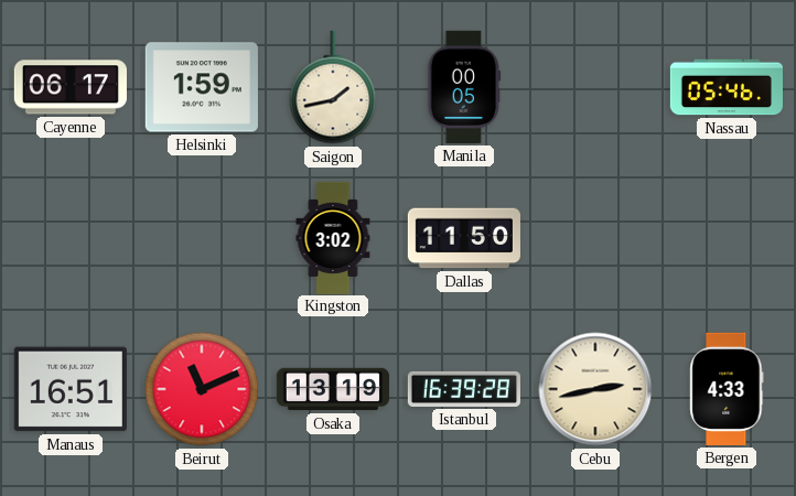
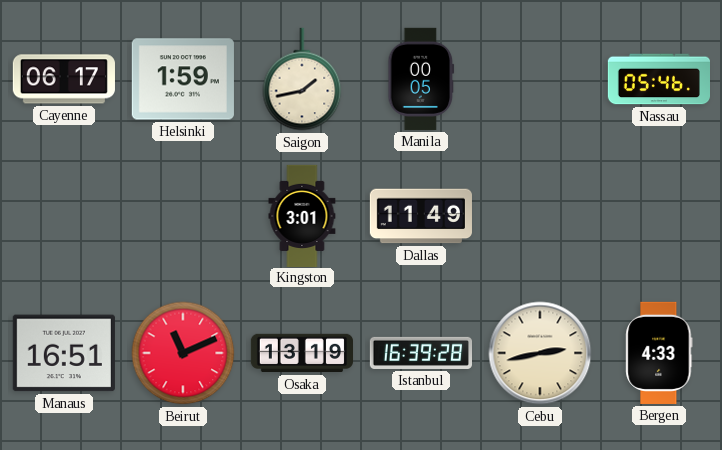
Kingston: 3:02 -> 3:01
Dallas: 11:50 -> 11:49
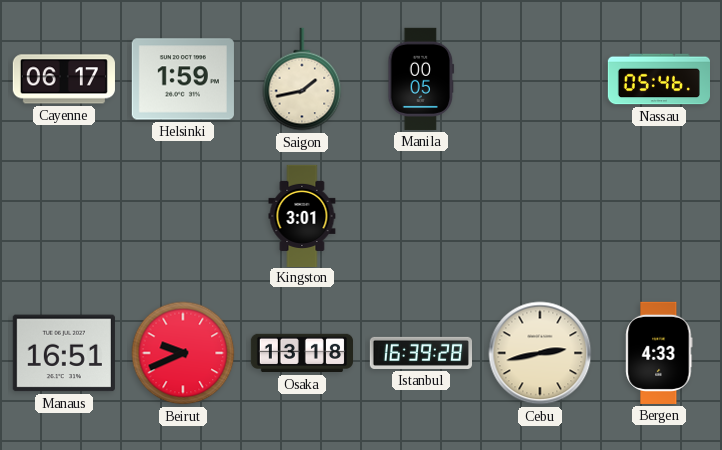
Dallas: 11:49 -> none
Beirut: 11:11 -> 9:41
Osaka: 13:19 -> 13:18
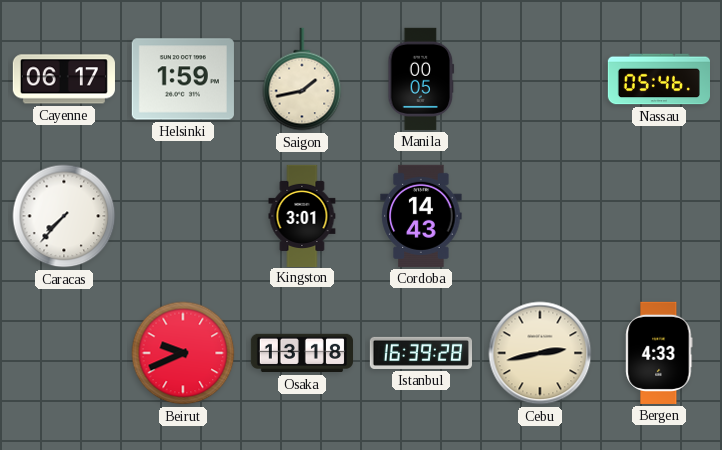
Caracas: none -> 7:37
Cordoba: none -> 14:43
Manaus: 16:51 -> none
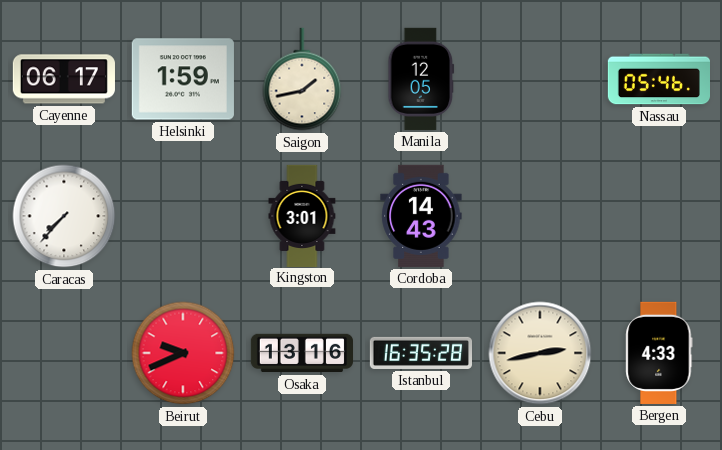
Manila: 00:05 -> 12:05
Osaka: 13:18 -> 13:16
Istanbul: 16:39 -> 16:35
